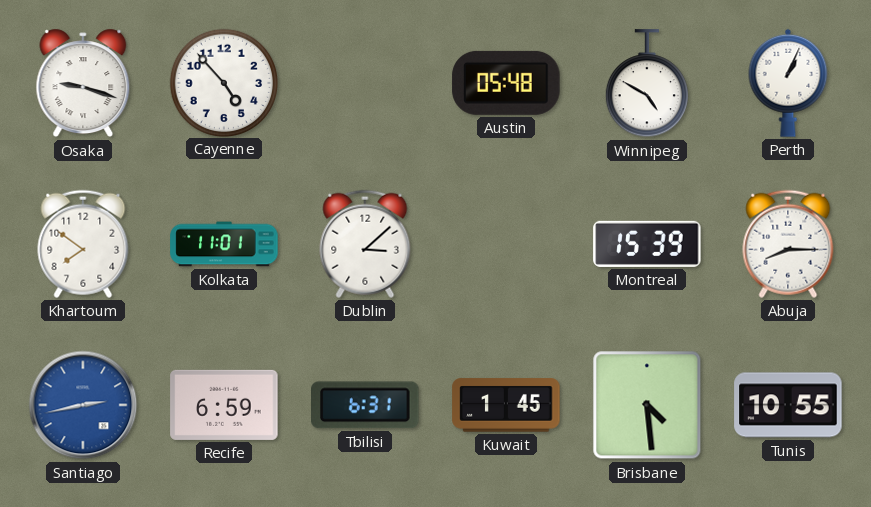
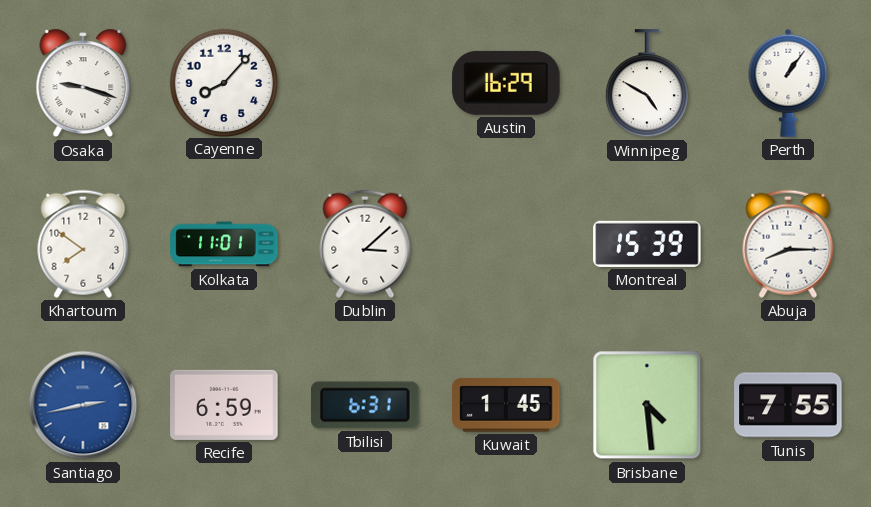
Cayenne: 4:53 -> 8:07
Austin: 05:48 -> 16:29
Perth: 1:04 -> 1:06
Tunis: 10:55 -> 7:55
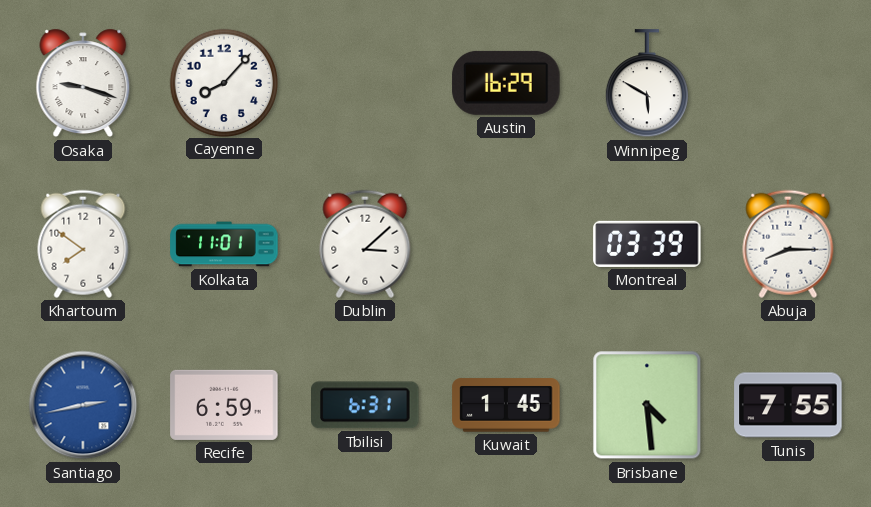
Winnipeg: 4:50 -> 5:50
Perth: 1:06 -> none
Montreal: 15:39 -> 03:39
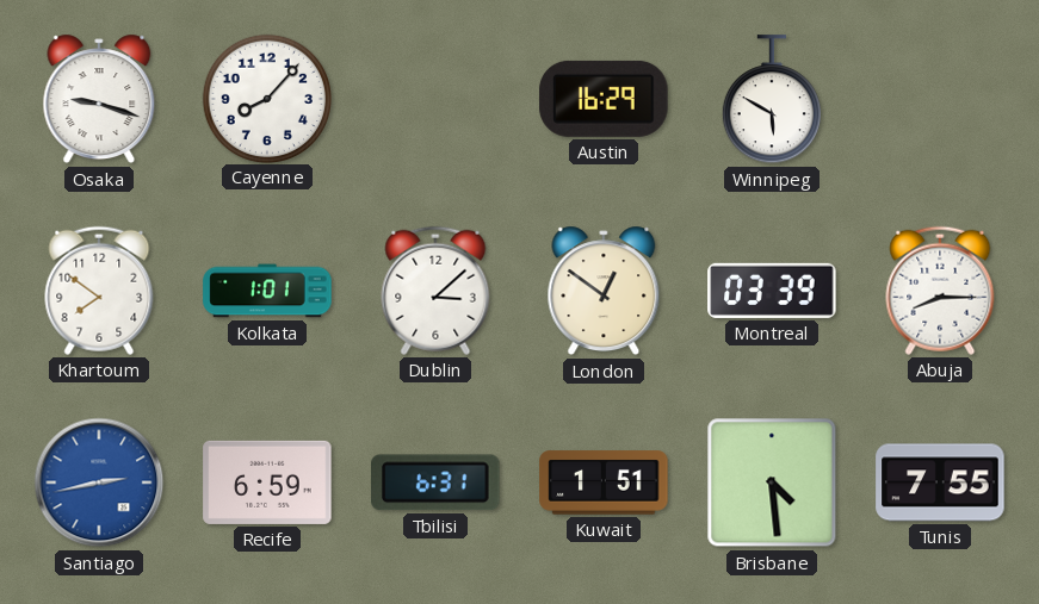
Kolkata: 11:01 -> 1:01
London: none -> 12:51
Kuwait: 1:45 -> 1:51
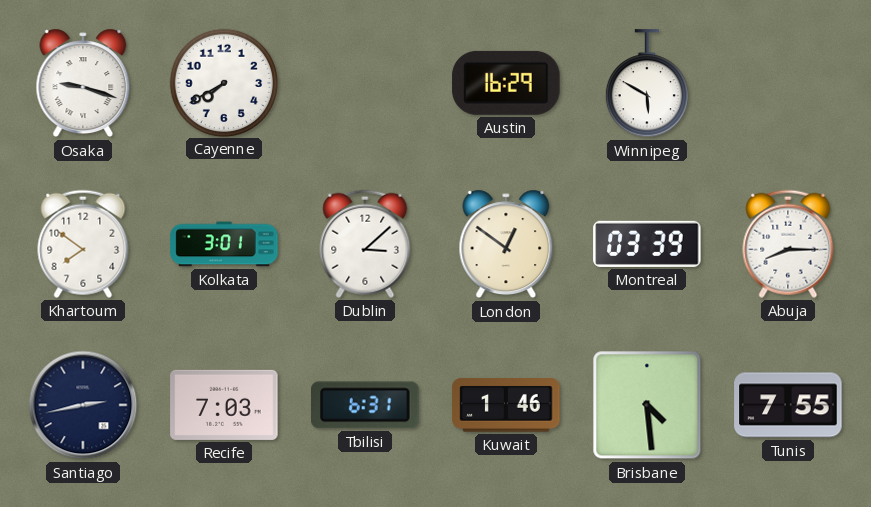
Cayenne: 8:07 -> 7:40
Kolkata: 1:01 -> 3:01
Santiago dial: blue -> navy
Recife: 6:59 -> 7:03
Kuwait: 1:51 -> 1:46
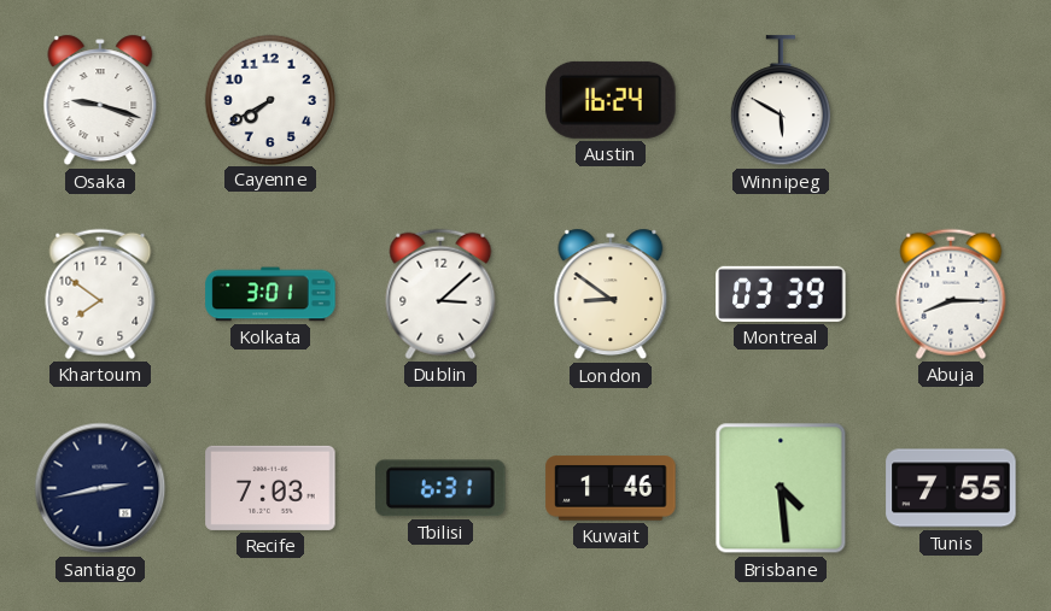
Austin: 16:29 -> 16:24
London: 12:51 -> 8:51
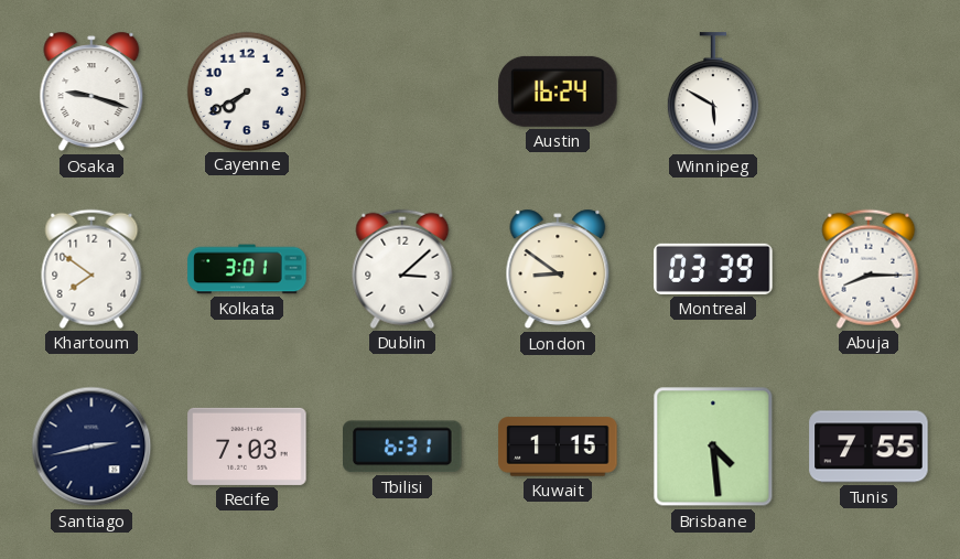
Kuwait: 1:46 -> 1:15
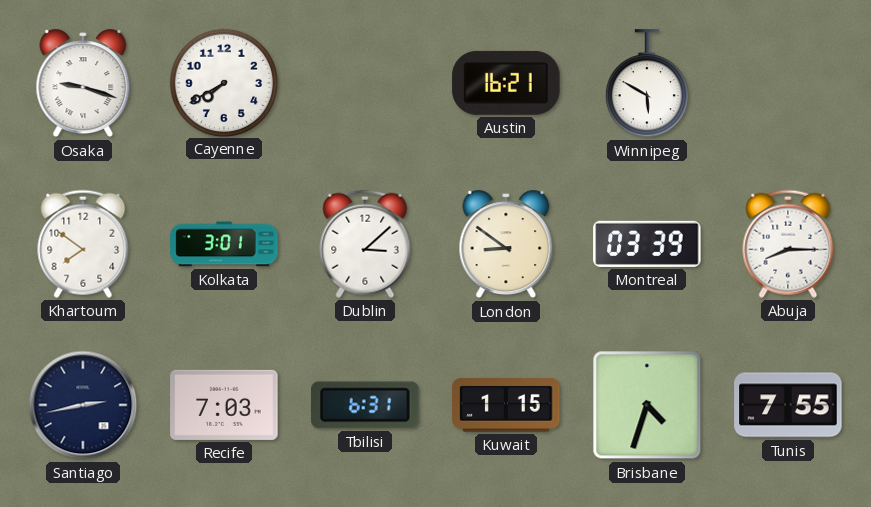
Austin: 16:24 -> 16:21
Brisbane: 4:29 -> 4:33
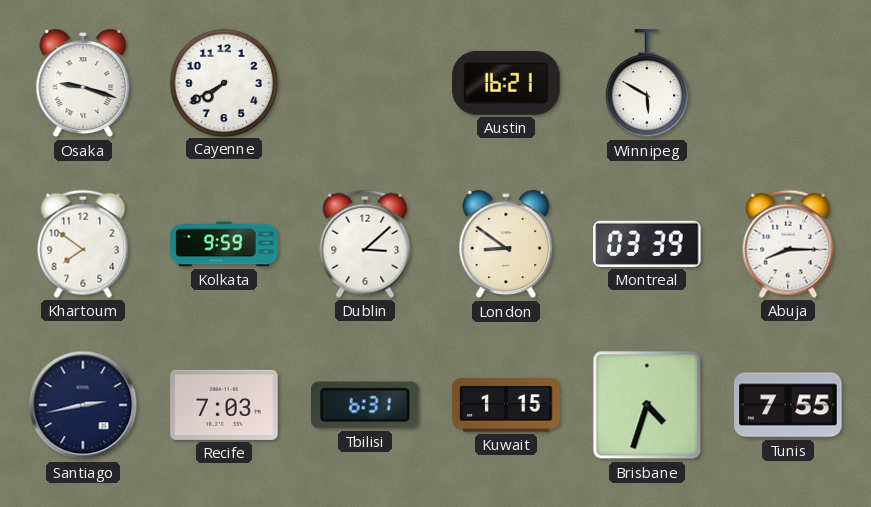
Kolkata: 3:01 -> 9:59
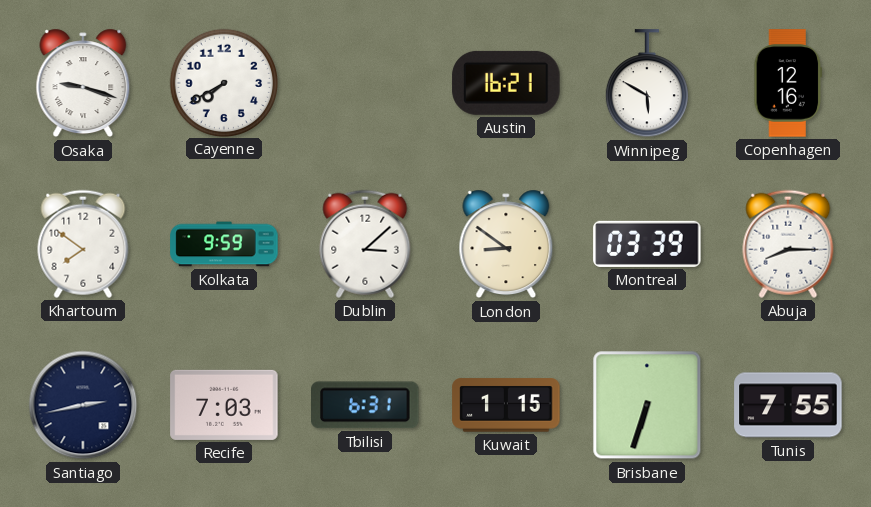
Copenhagen: none -> 12:16
Brisbane: 4:33 -> 6:33
